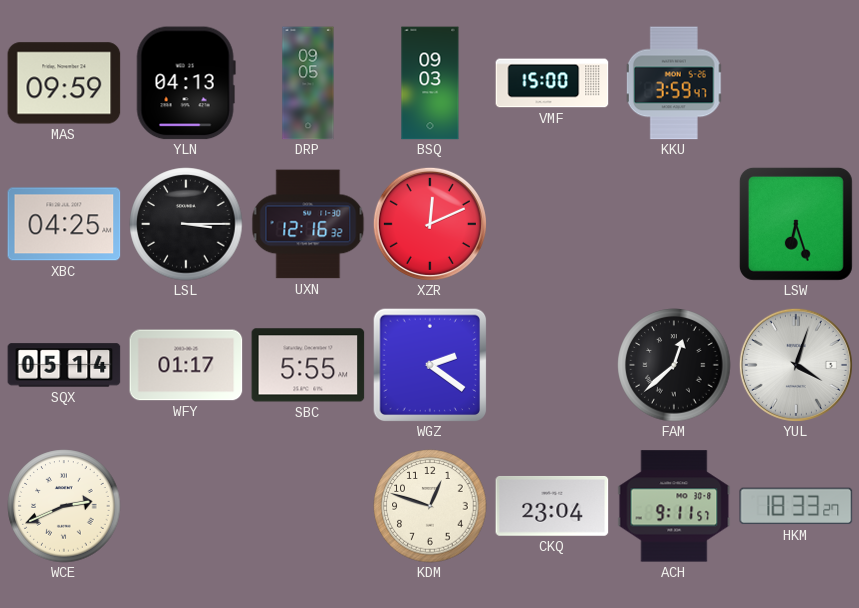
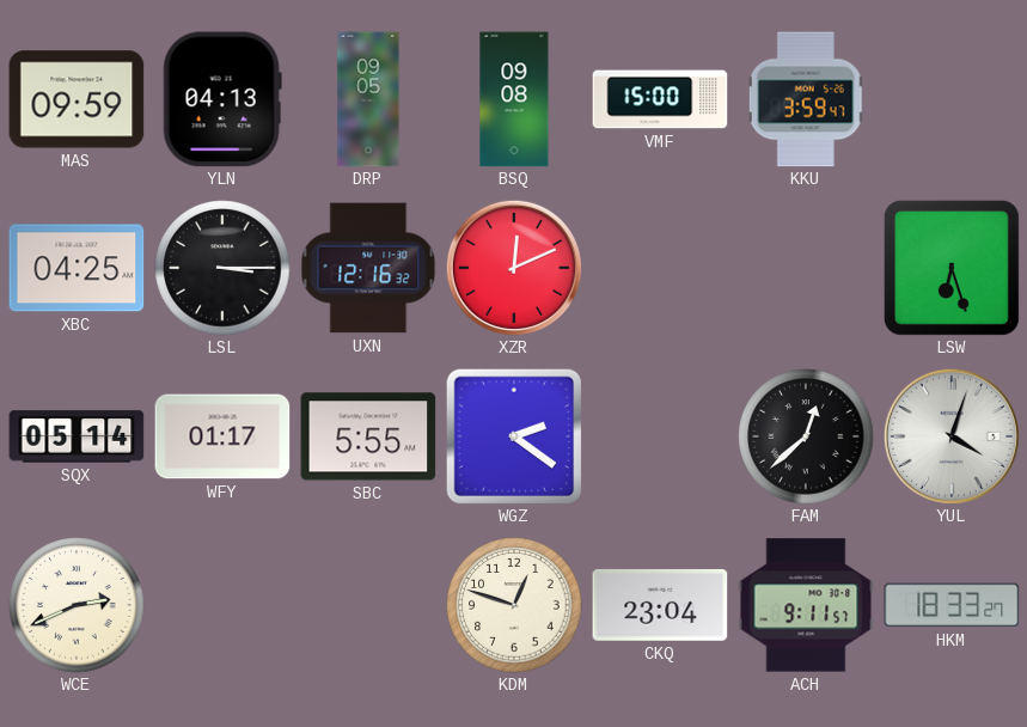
BSQ: 09:03 -> 09:08
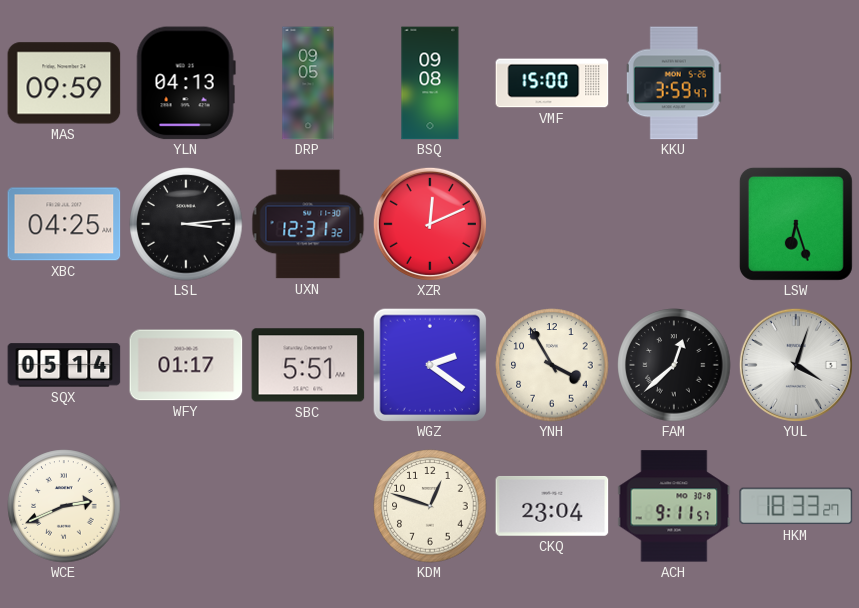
LSL: 3:15 -> 3:14
UXN: 12:16 -> 12:31
SBC: 5:55 -> 5:51
YNH: none -> 3:55
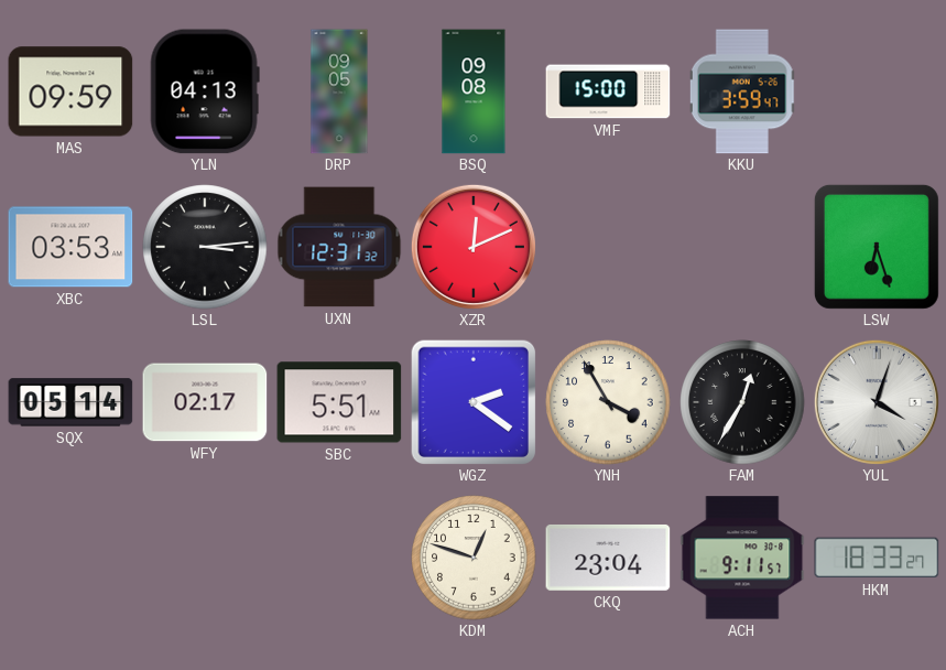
XBC: 04:25 -> 03:53
WFY: 01:17 -> 02:17
FAM: 12:38 -> 12:35
WCE: 2:41 -> none
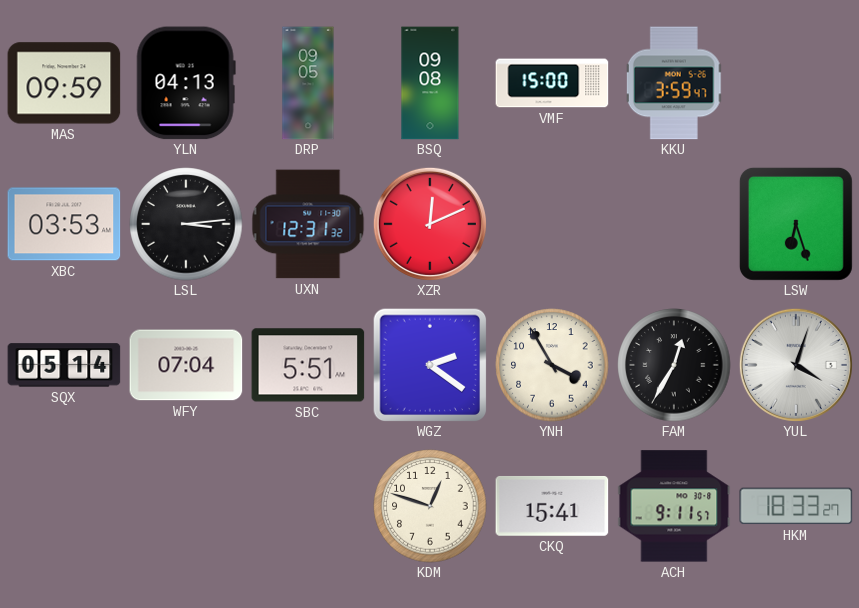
WFY: 02:17 -> 07:04
CKQ: 23:04 -> 15:41
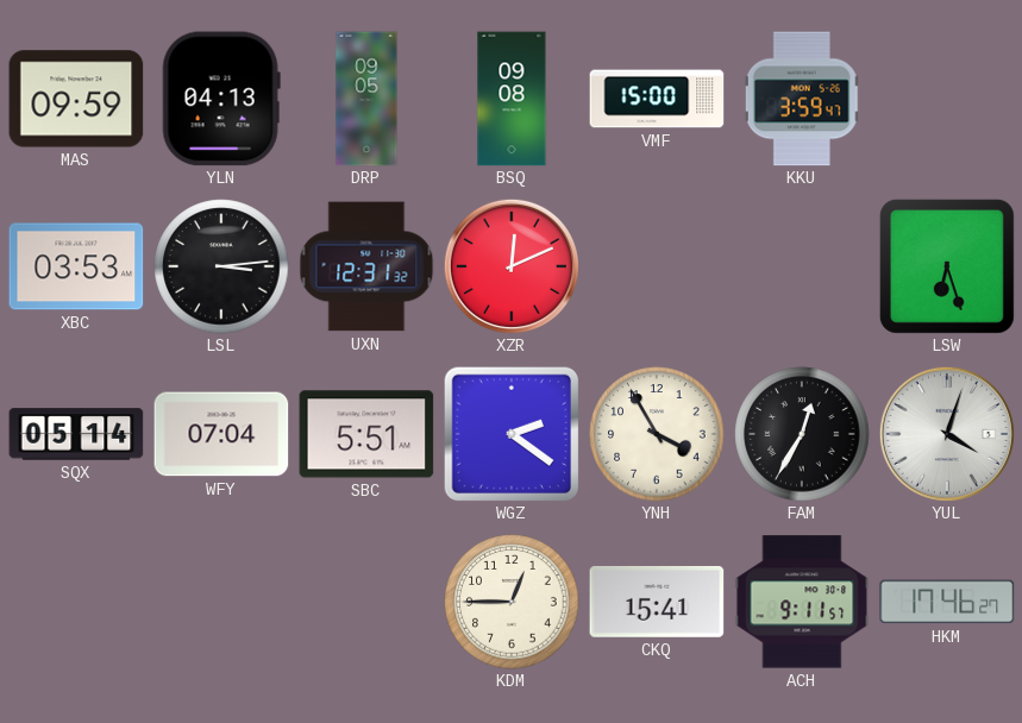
KDM: 12:48 -> 12:45
HKM: 18:33 -> 17:46
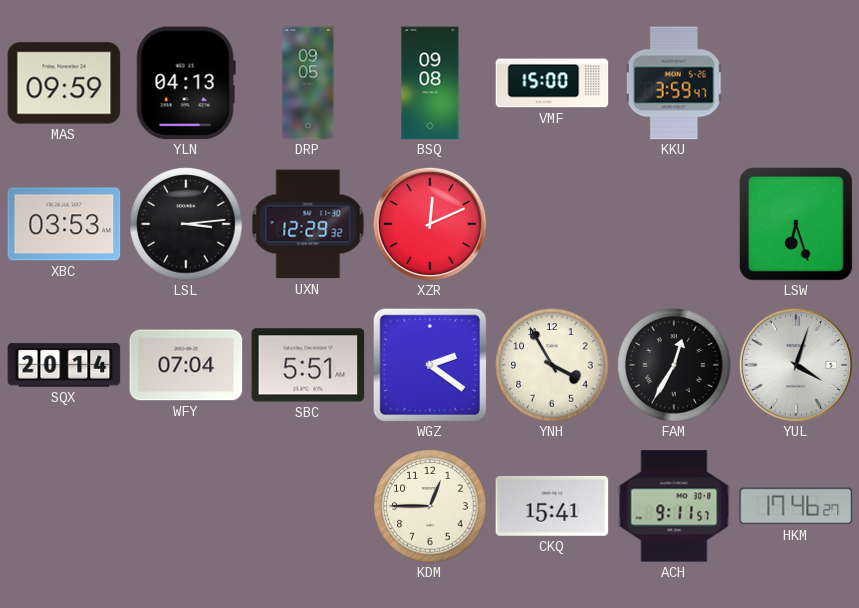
UXN: 12:31 -> 12:29
SQX: 05:14 -> 20:14
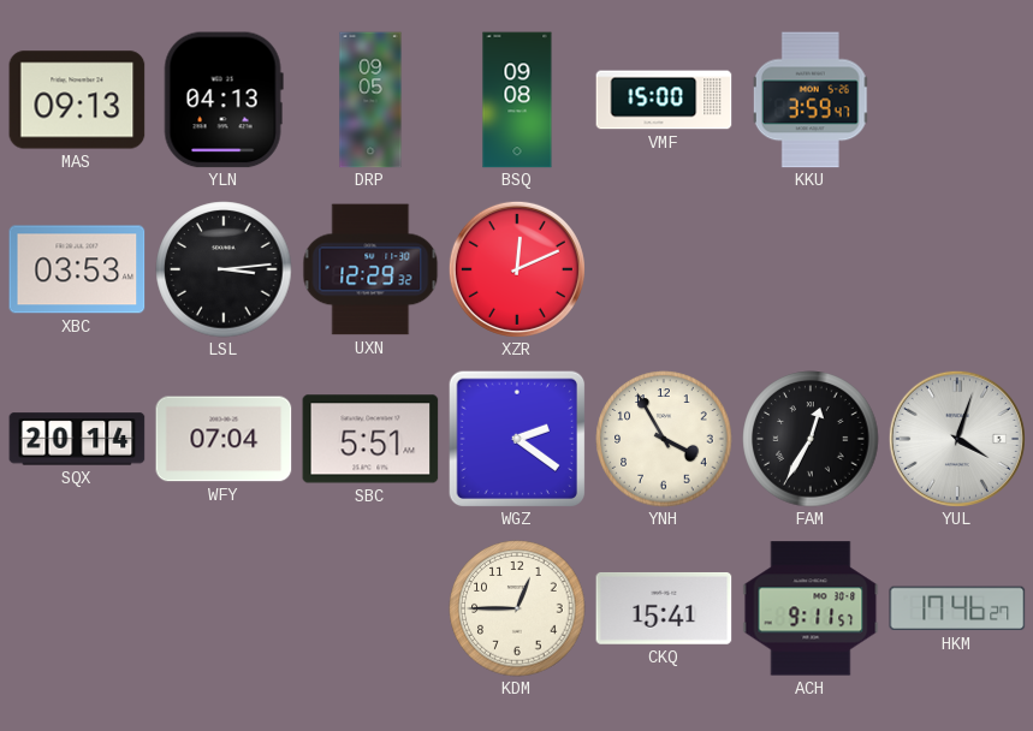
MAS: 09:59 -> 09:13
LSW: 6:27 -> none
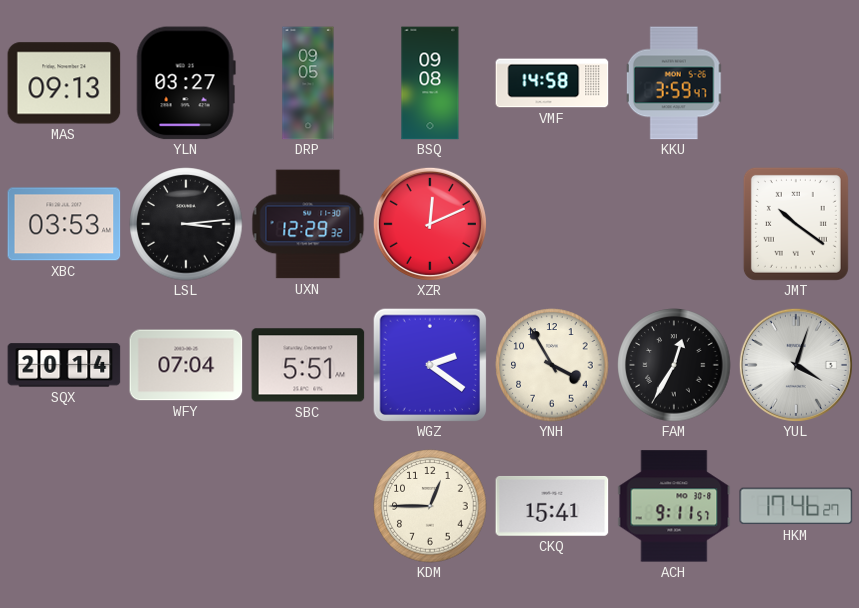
YLN: 04:13 -> 03:27
VMF: 15:00 -> 14:58
JMT: none -> 10:21
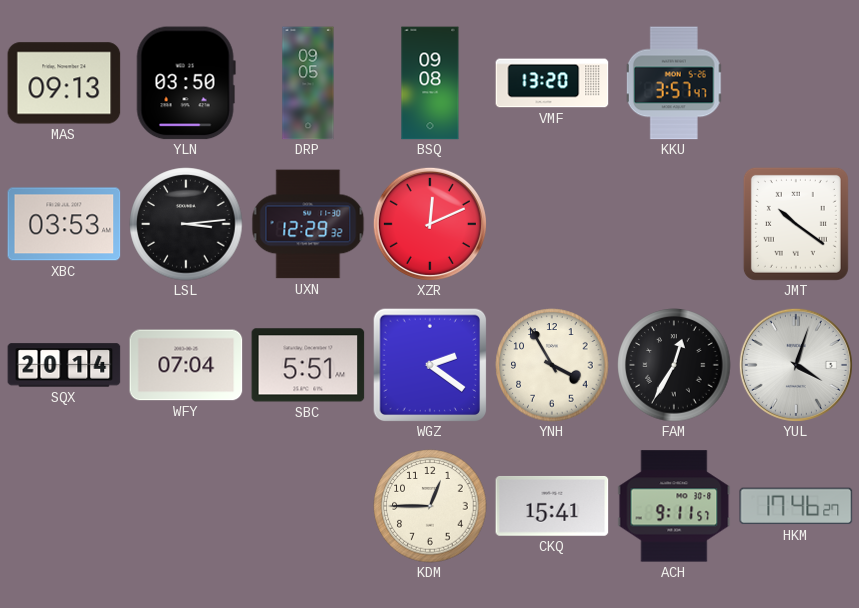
YLN: 03:27 -> 03:50
VMF: 14:58 -> 13:20
KKU: 3:59 -> 3:57
